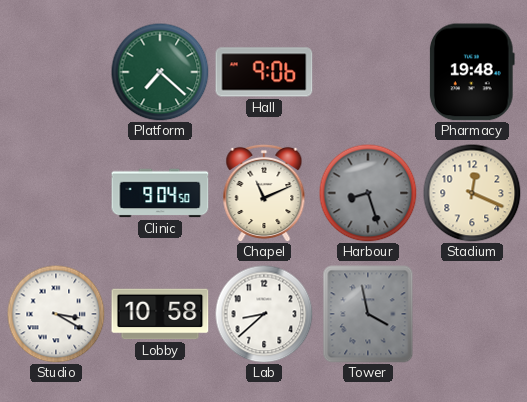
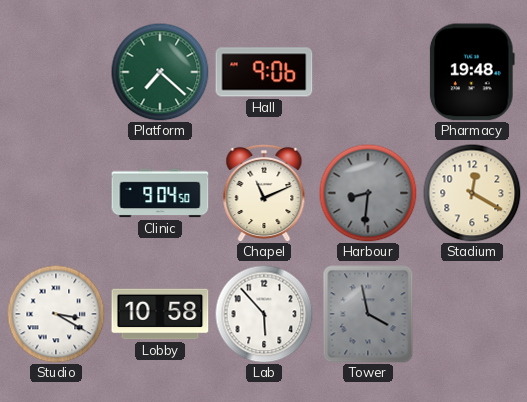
Harbour: 8:27 -> 8:31
Stadium: 12:19 -> 12:20
Lab: 8:38 -> 5:53
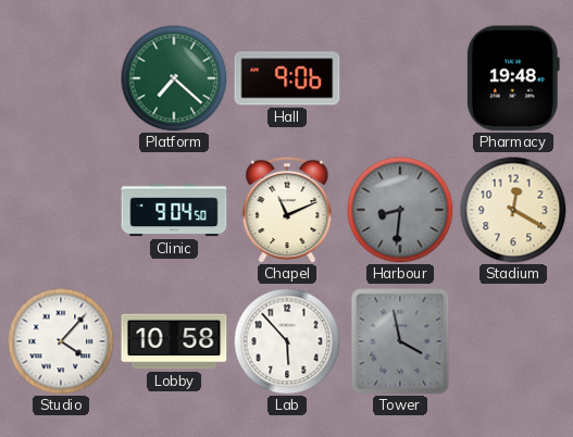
Studio: 3:20 -> 4:07
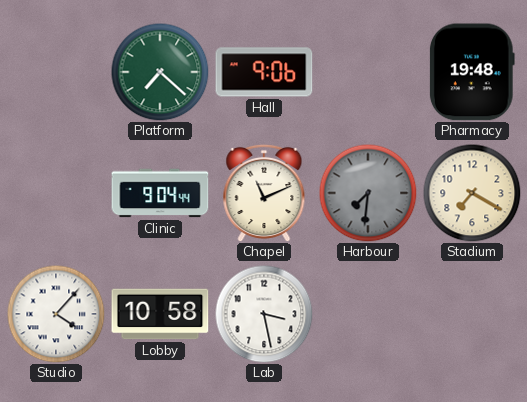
Clinic: 9:04:50 -> 9:04:44
Harbour: 8:31 -> 7:31
Stadium: 12:20 -> 7:20
Lab: 5:53 -> 3:28
Tower: 3:58 -> none
